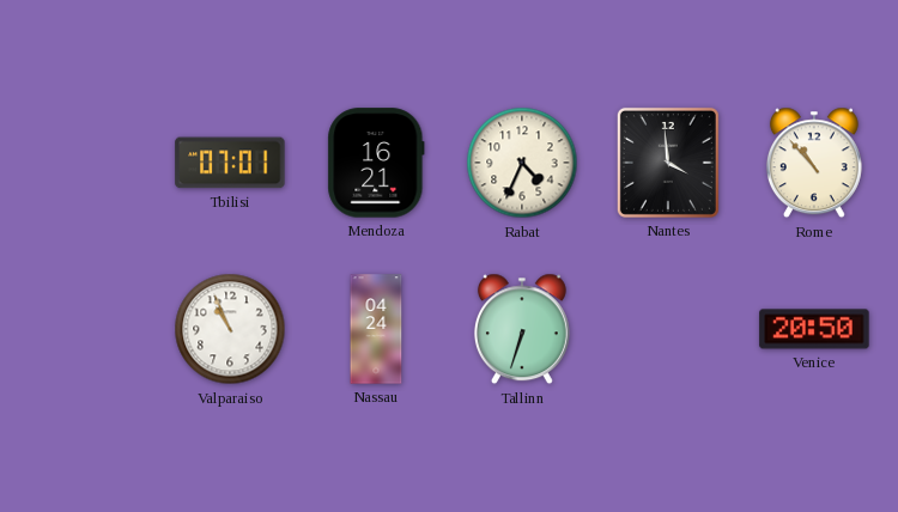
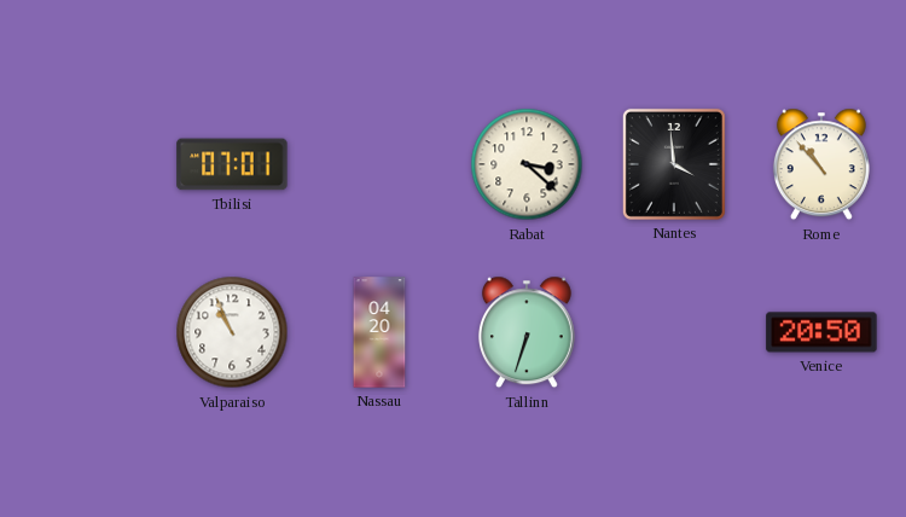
Mendoza: 16:21 -> none
Rabat: 4:34 -> 3:22
Nassau: 04:24 -> 04:20
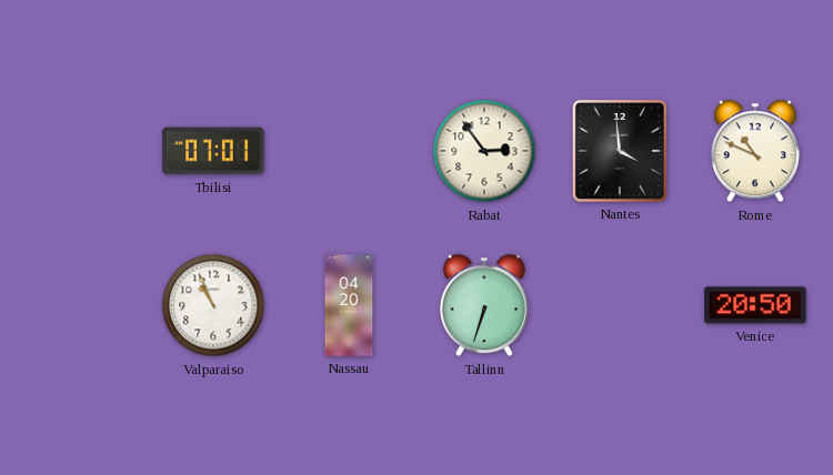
Rabat: 3:22 -> 2:54
Rome: 10:53 -> 10:49
